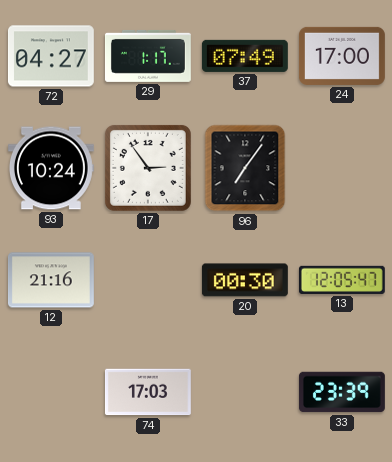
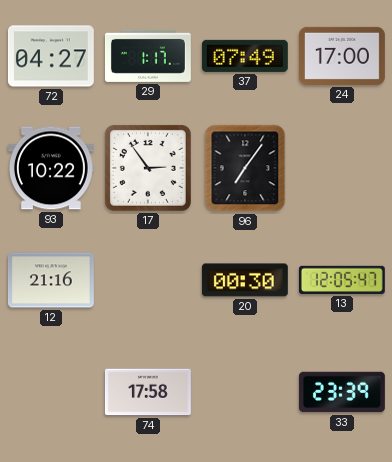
93: 10:24 -> 10:22
74: 17:03 -> 17:58
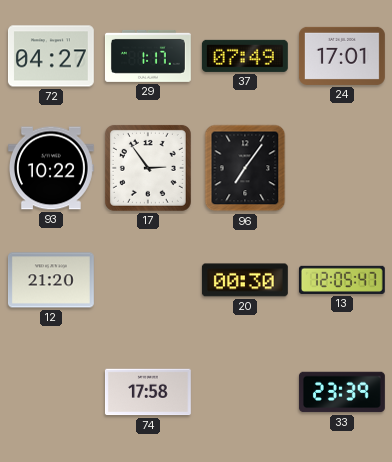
24: 17:00 -> 17:01
12: 21:16 -> 21:20
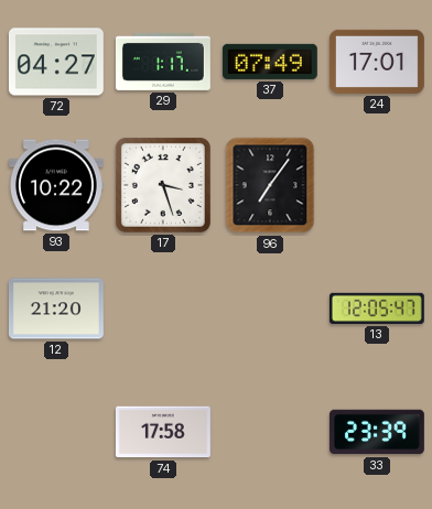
17: 2:54 -> 3:27
20: 00:30 -> none
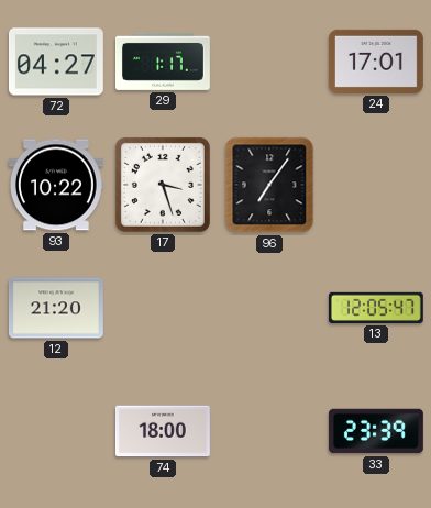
37: 07:49 -> none
74: 17:58 -> 18:00
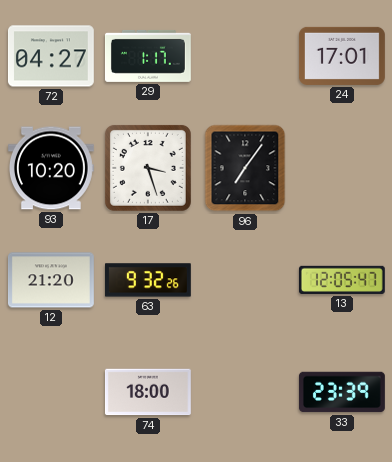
93: 10:22 -> 10:20
63: none -> 9:32
